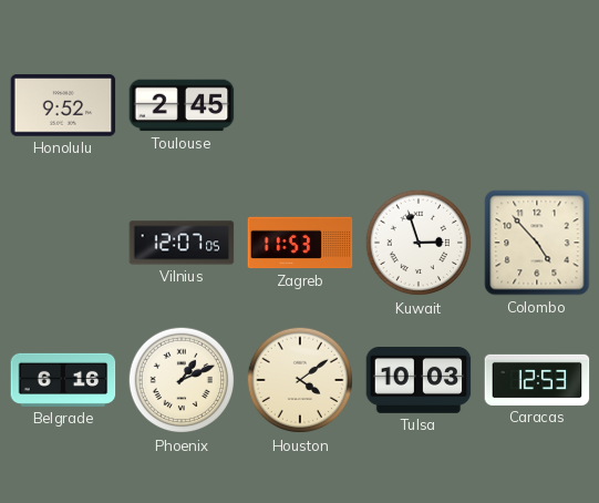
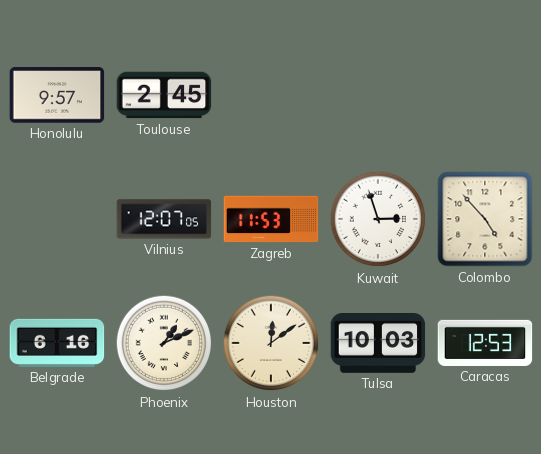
Honolulu: 9:52 -> 9:57
Houston: 4:09 -> 12:09
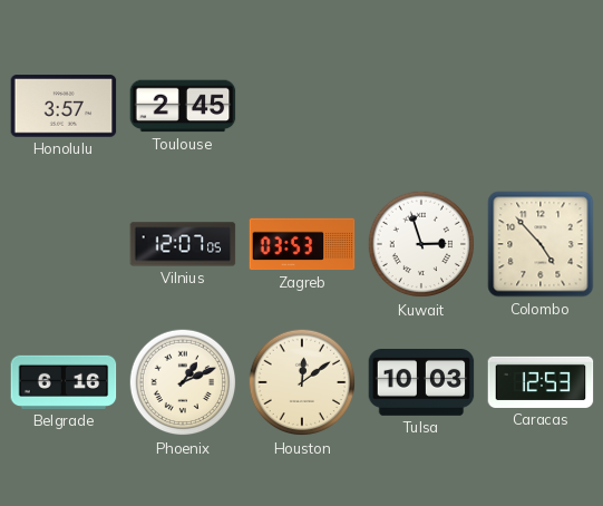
Honolulu: 9:57 -> 3:57
Zagreb: 11:53 -> 03:53
